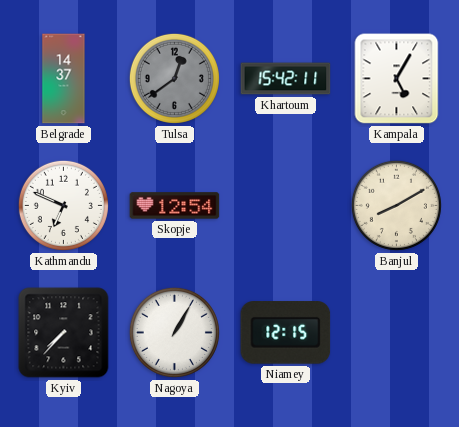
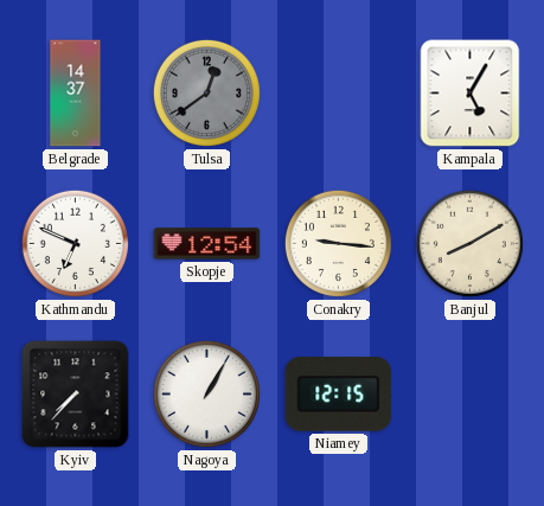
Khartoum: 15:42 -> none
Conakry: none -> 9:16
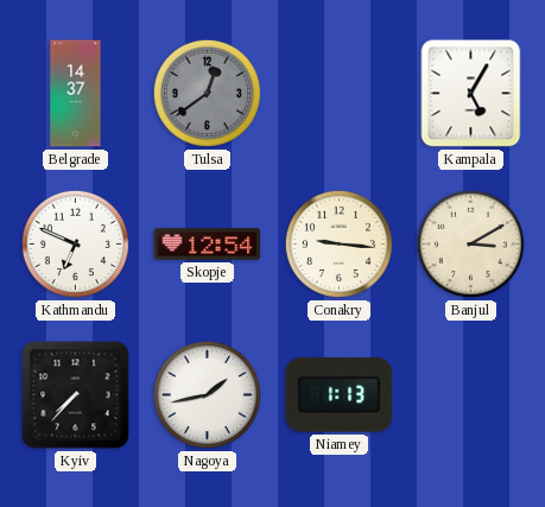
Banjul: 8:10 -> 3:10
Nagoya: 1:05 -> 1:43
Niamey: 12:15 -> 1:13
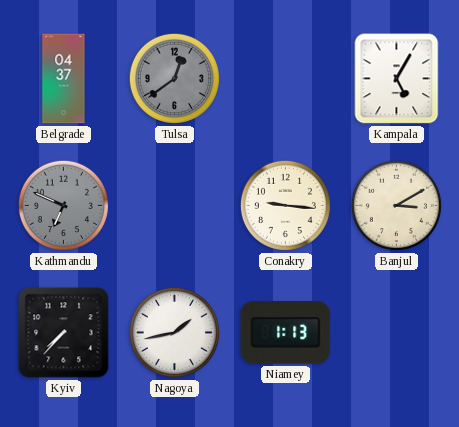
Belgrade: 14:37 -> 04:37
Kathmandu dial: white -> grey
Skopje: 12:54 -> none
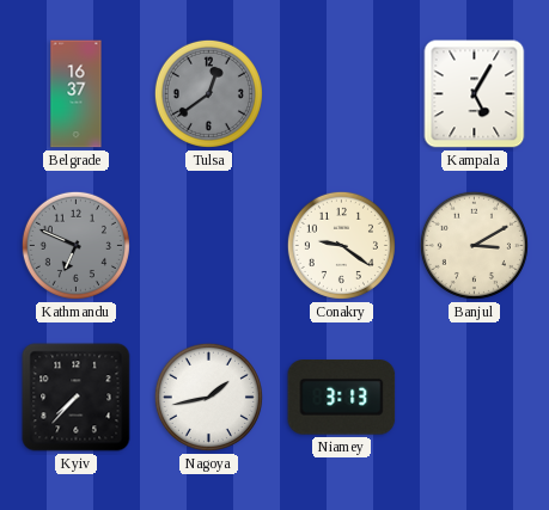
Belgrade: 04:37 -> 16:37
Conakry: 9:16 -> 9:21
Niamey: 1:13 -> 3:13
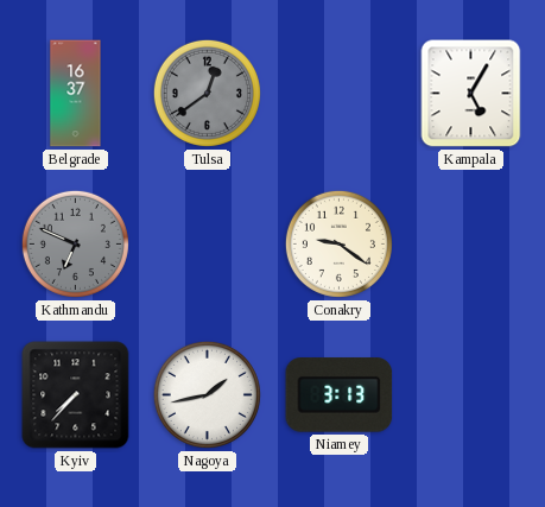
Banjul: 3:10 -> none
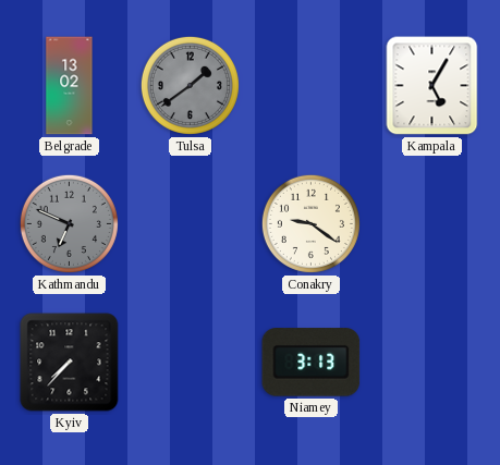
Belgrade: 16:37 -> 13:02
Tulsa: 12:39 -> 1:39
Nagoya: 1:43 -> none
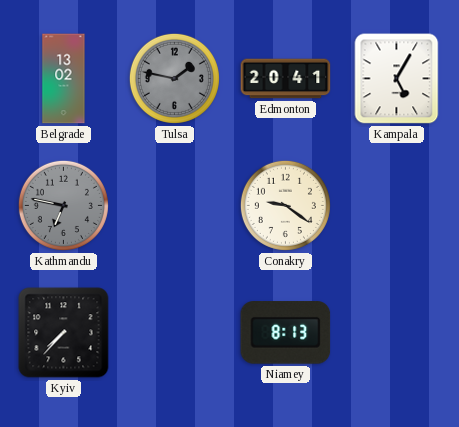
Tulsa: 1:39 -> 1:47
Edmonton: none -> 20:41
Kathmandu: 6:49 -> 6:47
Niamey: 3:13 -> 8:13
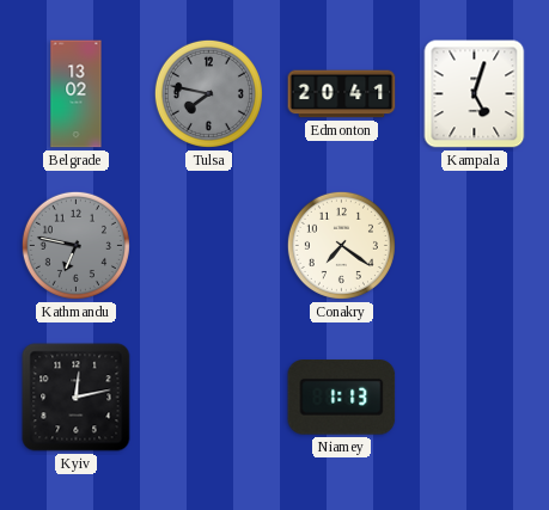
Tulsa: 1:47 -> 7:47
Kampala: 5:05 -> 5:03
Conakry: 9:21 -> 7:21
Kyiv: 7:37 -> 12:13
Niamey: 8:13 -> 1:13
